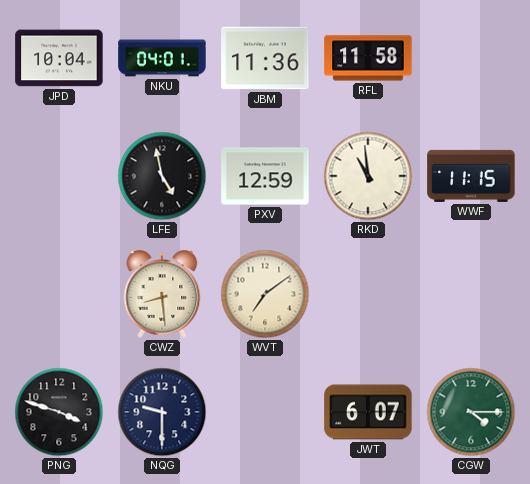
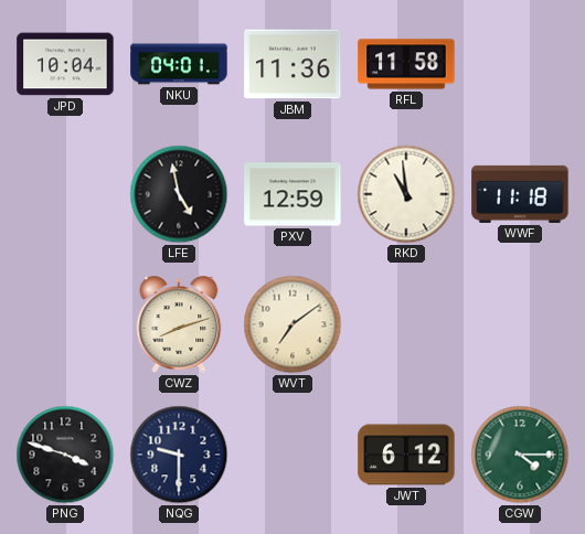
WWF: 11:15 -> 11:18
CWZ: 8:29 -> 8:12
JWT: 6:07 -> 6:12
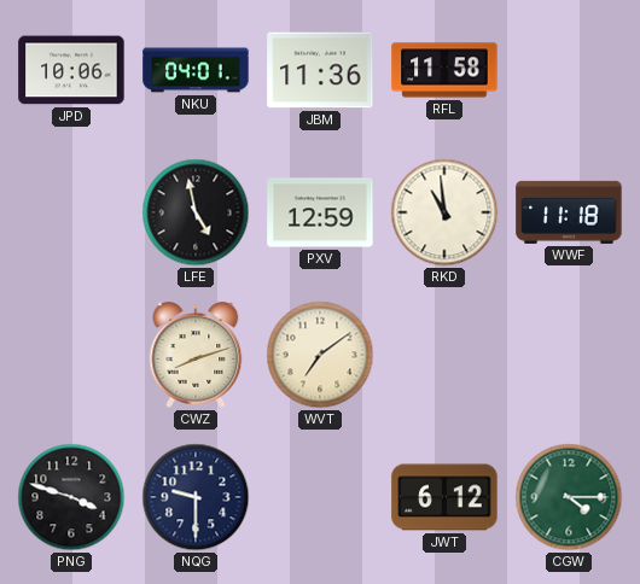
JPD: 10:04 -> 10:06
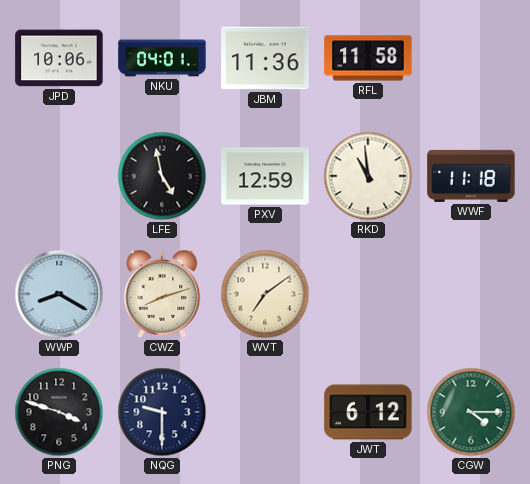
WWP: none -> 8:20
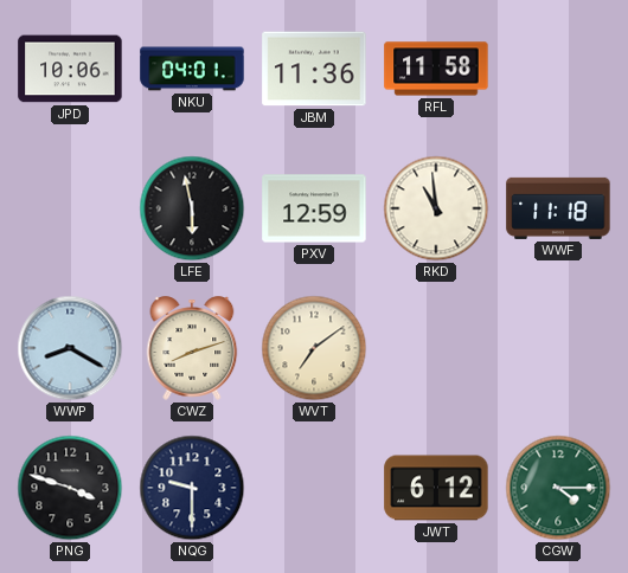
LFE: 4:58 -> 5:58
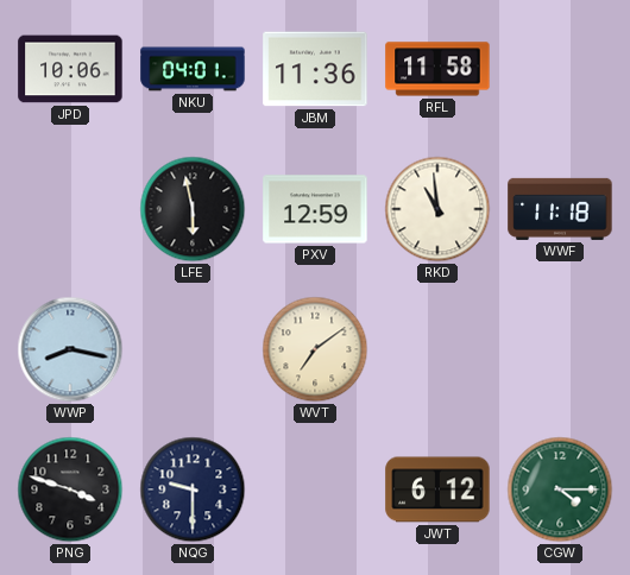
WWP: 8:20 -> 8:17
CWZ: 8:12 -> none
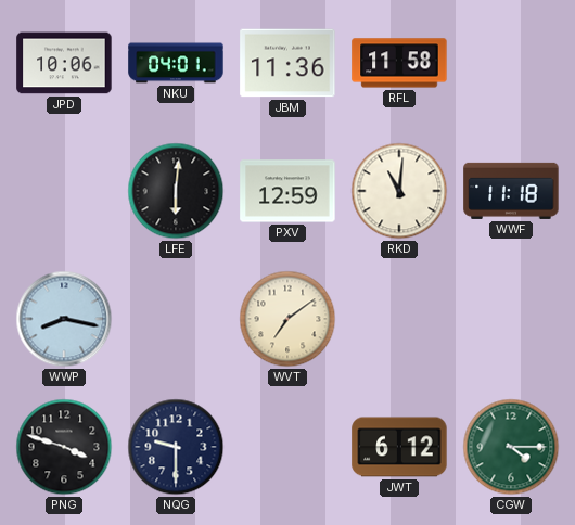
LFE: 5:58 -> 6:01
RKD: 10:59 -> 11:01
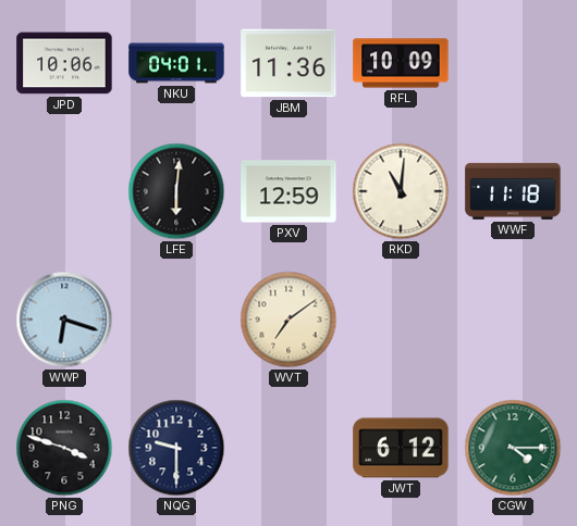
RFL: 11:58 -> 10:09
WWP: 8:17 -> 6:18
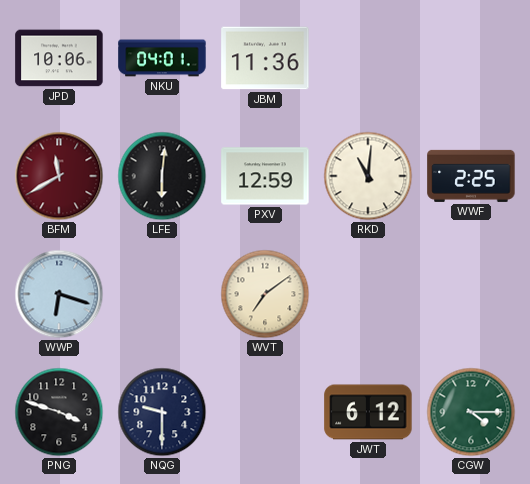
RFL: 10:09 -> none
BFM: none -> 11:40
WWF: 11:18 -> 2:25
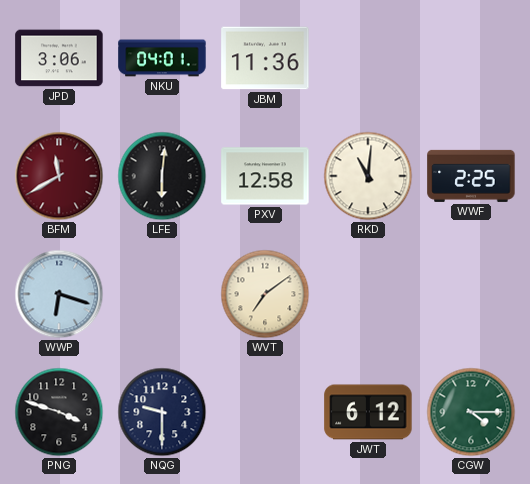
JPD: 10:06 -> 3:06
PXV: 12:59 -> 12:58
